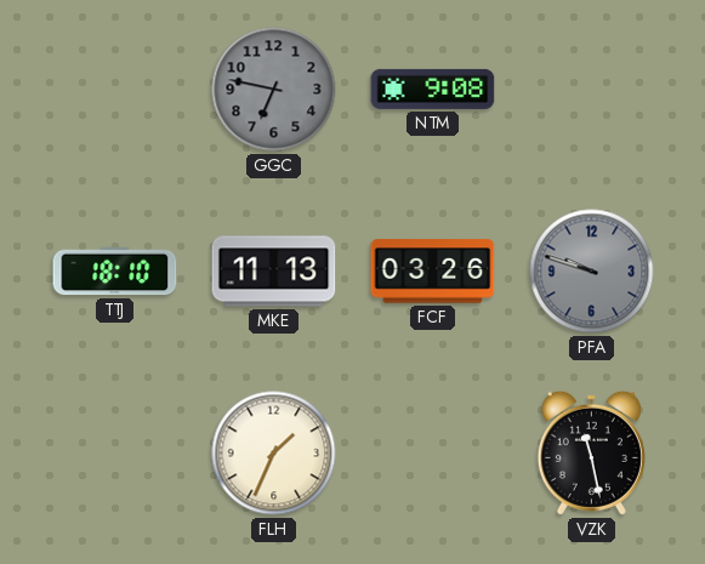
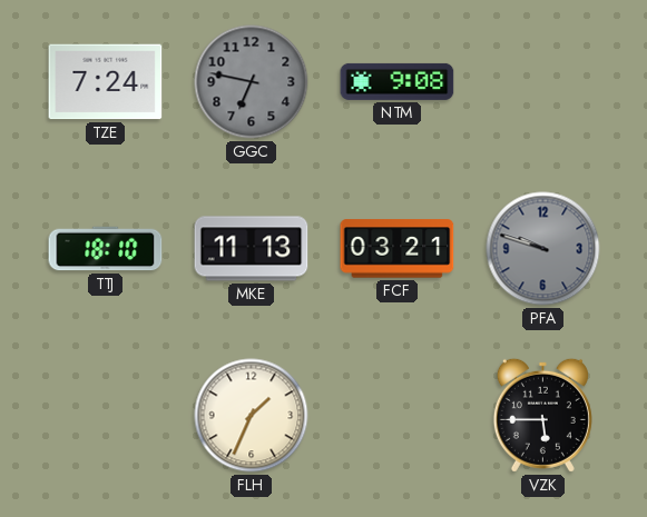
TZE: none -> 7:24
FCF: 03:26 -> 03:21
VZK: 11:28 -> 5:45
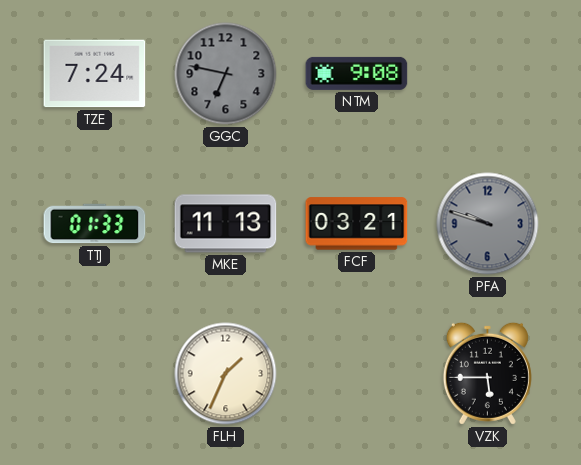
TTJ: 18:10 -> 01:33
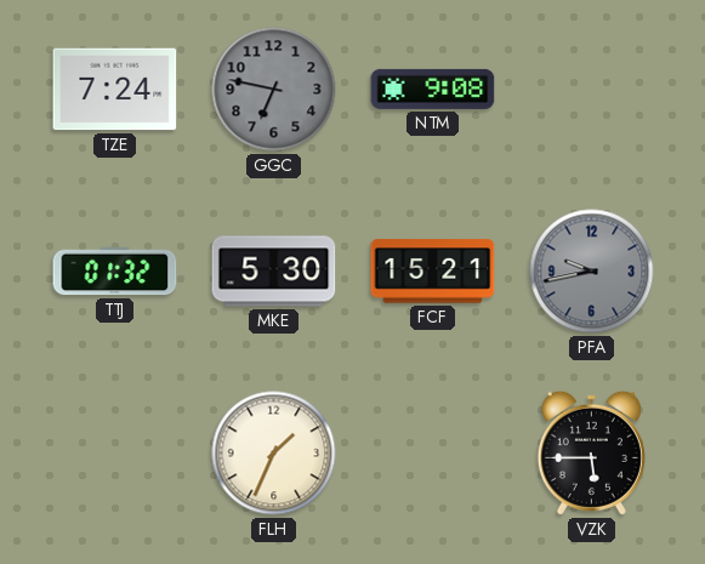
TTJ: 01:33 -> 01:32
MKE: 11:13 -> 5:30
FCF: 03:21 -> 15:21
PFA: 9:48 -> 9:43
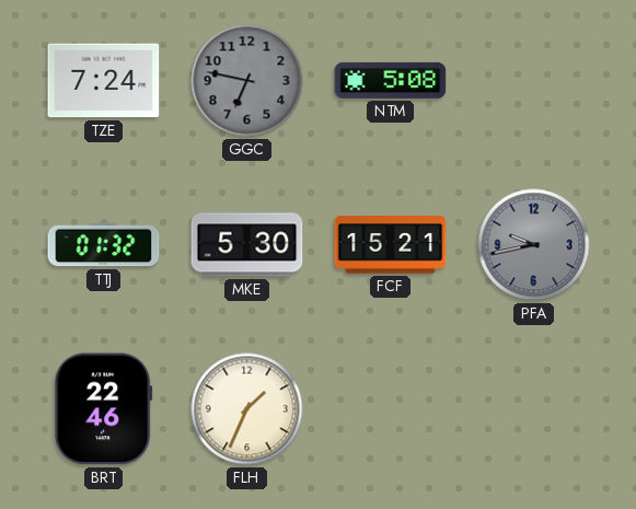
NTM: 9:08 -> 5:08
BRT: none -> 22:46
VZK: 5:45 -> none
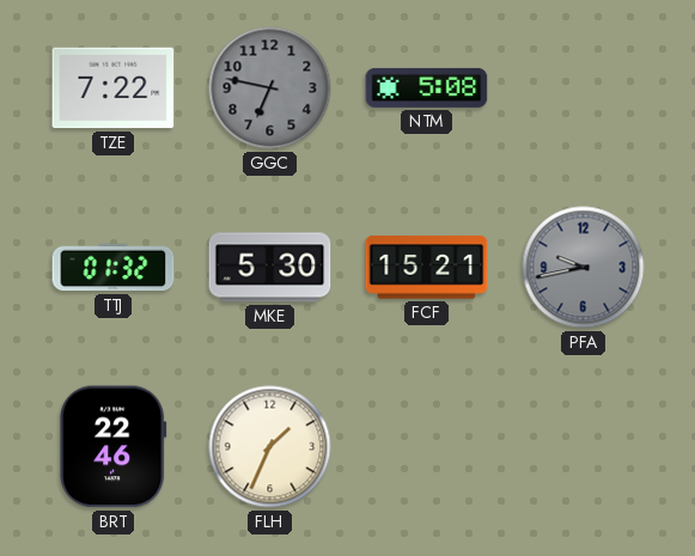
TZE: 7:24 -> 7:22
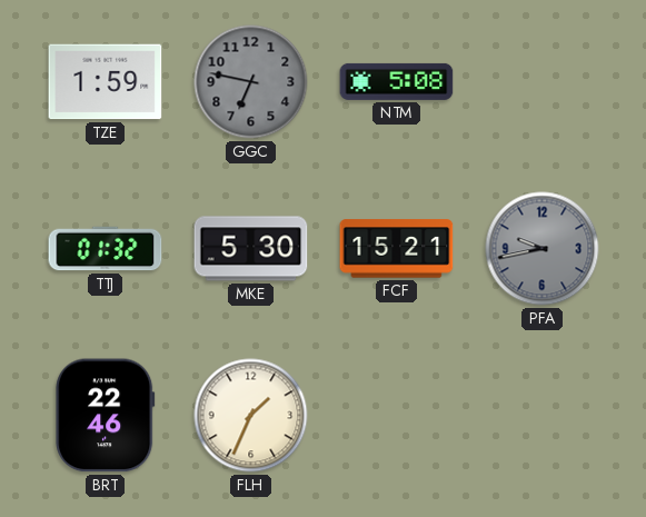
TZE: 7:22 -> 1:59
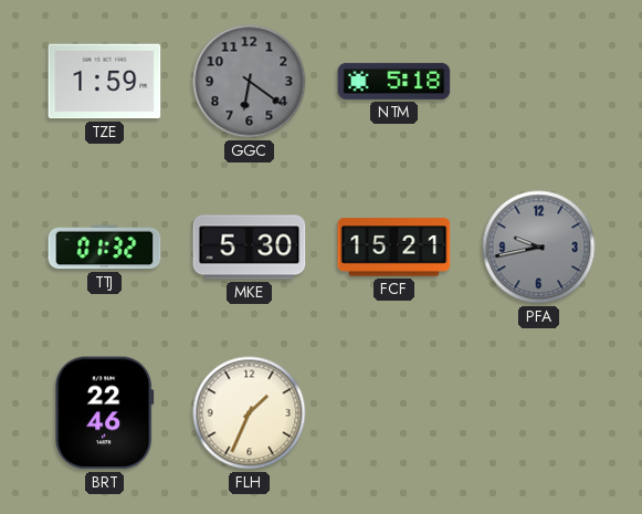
GGC: 6:47 -> 6:21
NTM: 5:08 -> 5:18
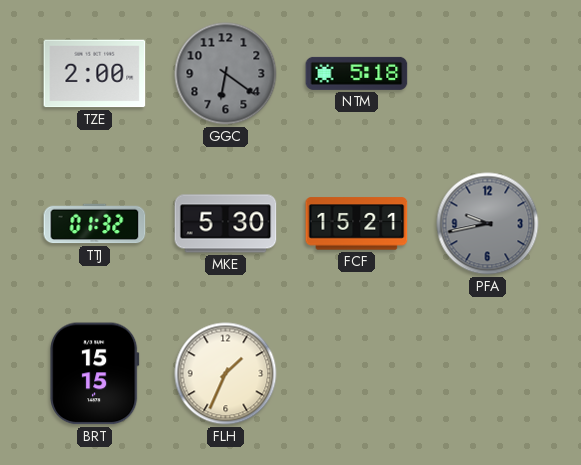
TZE: 1:59 -> 2:00
BRT: 22:46 -> 15:15
